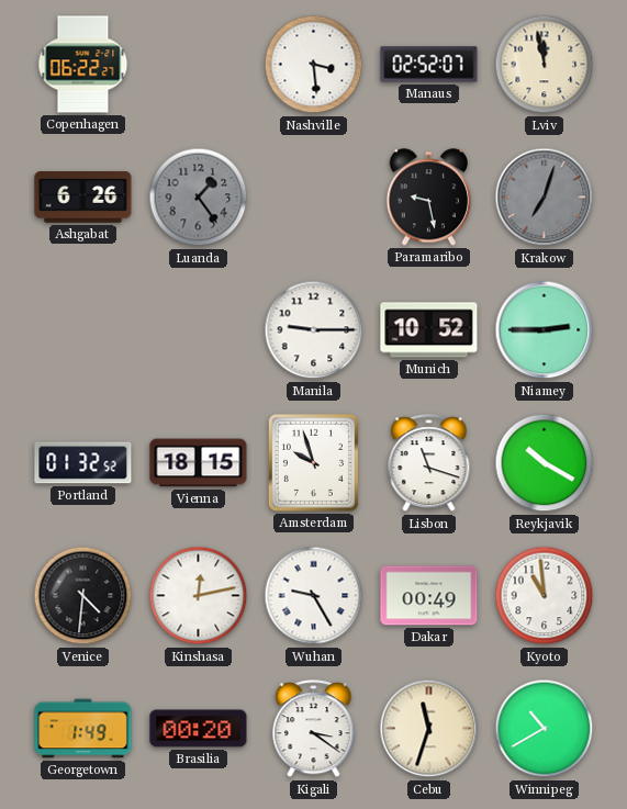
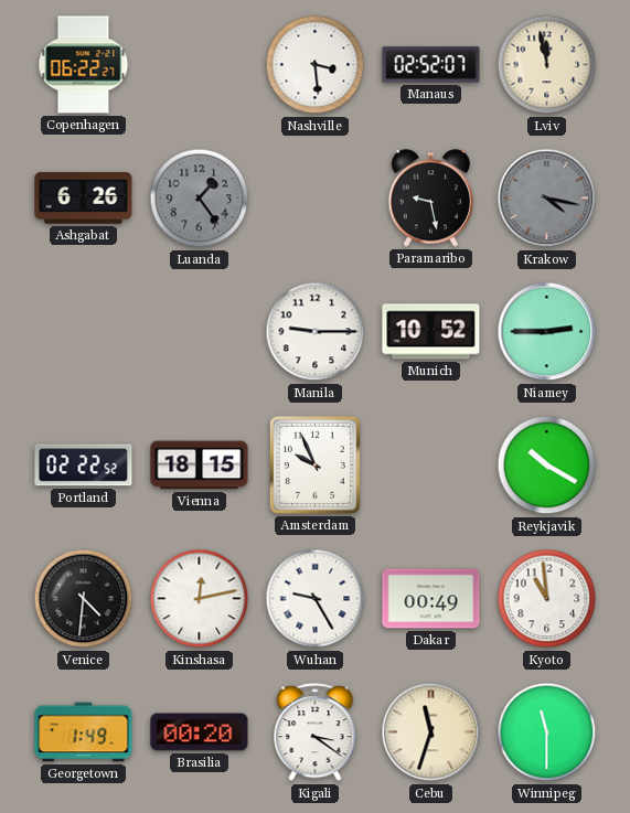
Krakow: 7:03 -> 4:17
Portland: 01:32 -> 02:22
Amsterdam: 9:57 -> 9:56
Lisbon: 11:18 -> none
Winnipeg: 10:40 -> 11:30
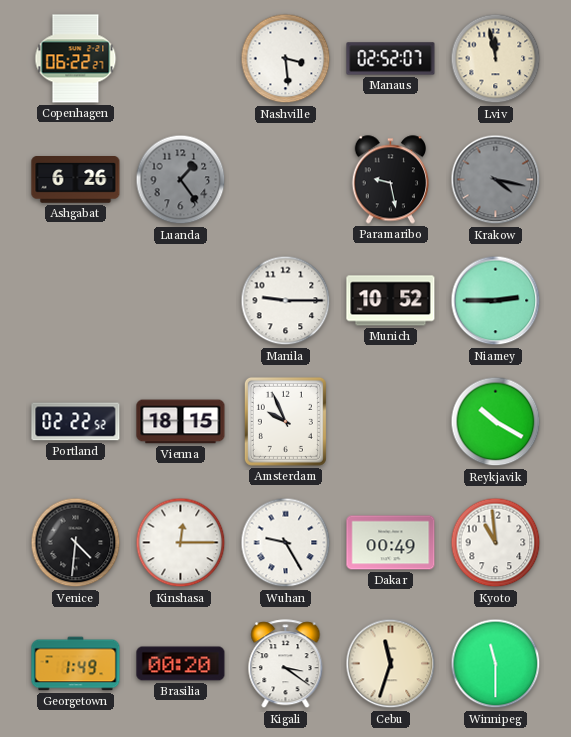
Kinshasa: 12:13 -> 12:15
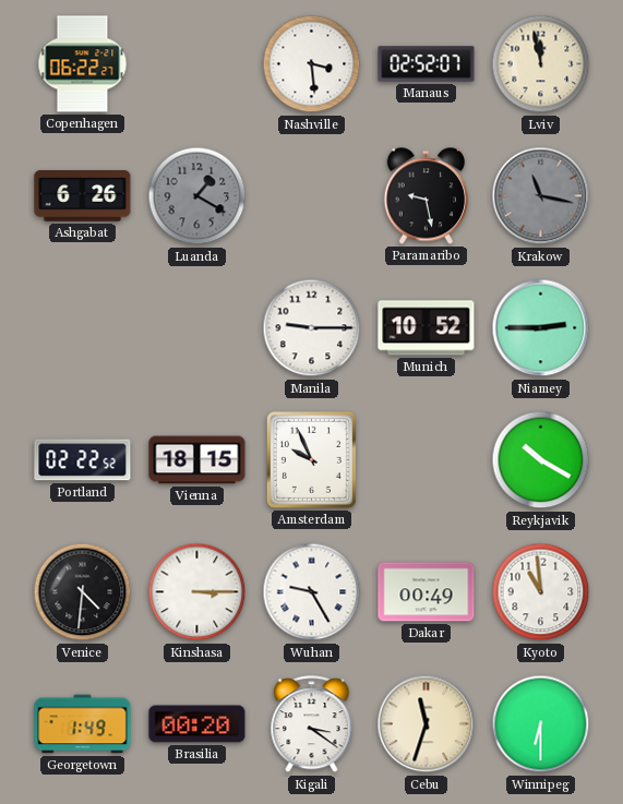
Luanda: 1:24 -> 1:20
Krakow: 4:17 -> 11:17
Kinshasa: 12:15 -> 3:15
Winnipeg: 11:30 -> 6:30
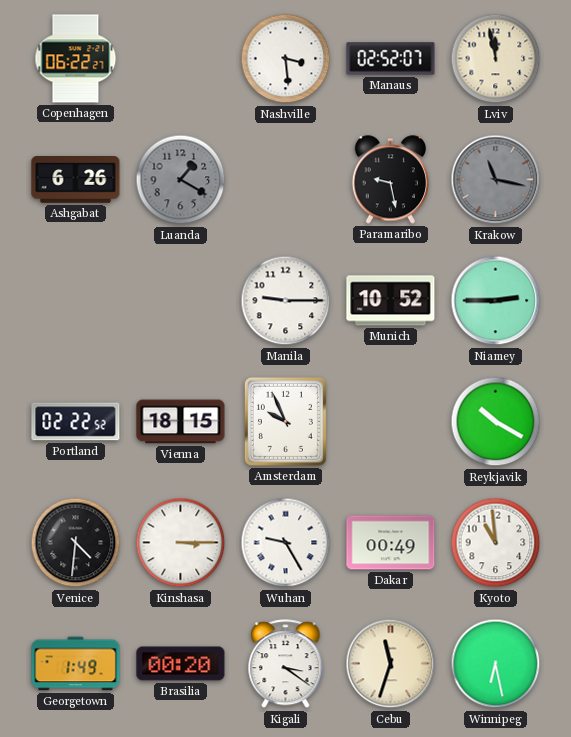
Winnipeg: 6:30 -> 6:28
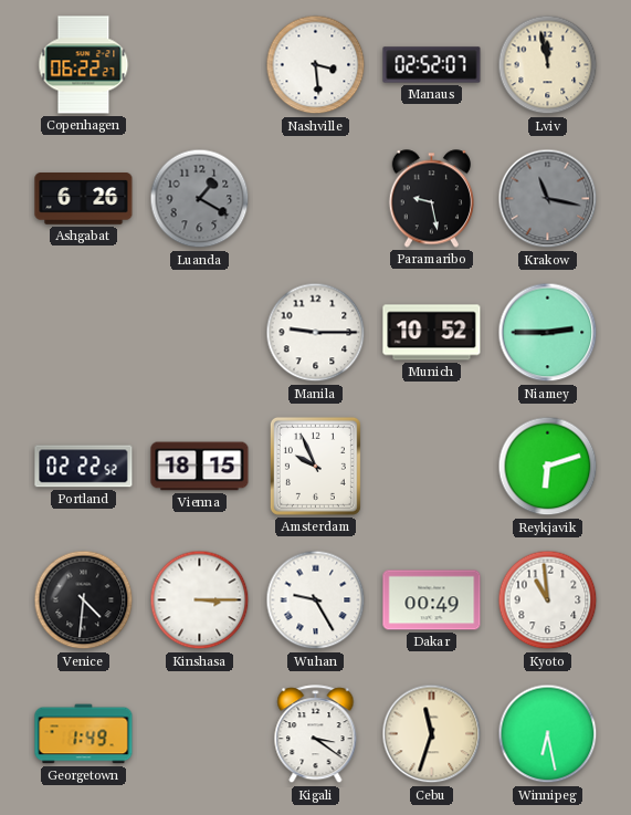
Reykjavik: 10:20 -> 6:12
Brasilia: 00:20 -> none
